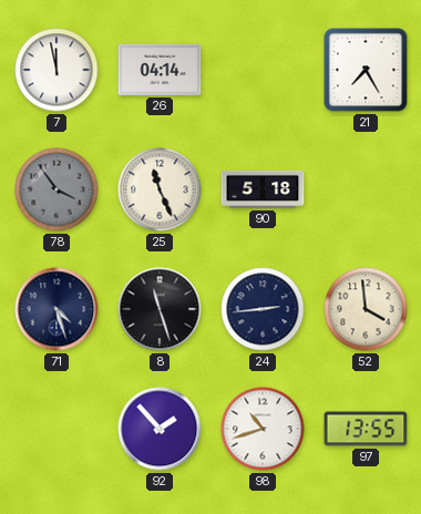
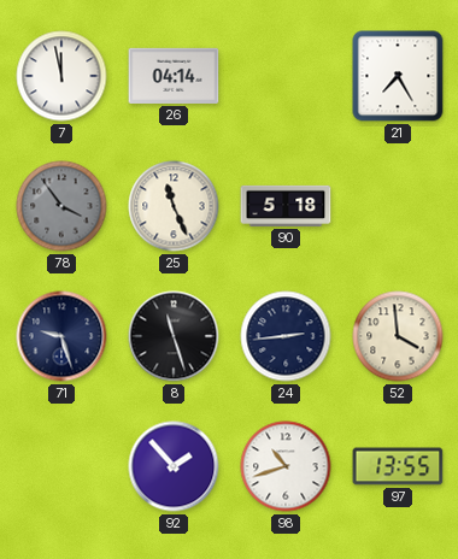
71: 4:27 -> 9:27
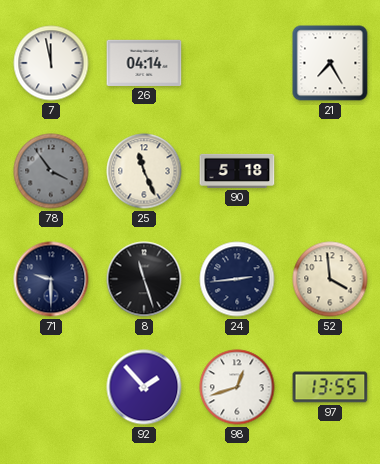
71: 9:27 -> 9:30
98: 10:42 -> 12:42
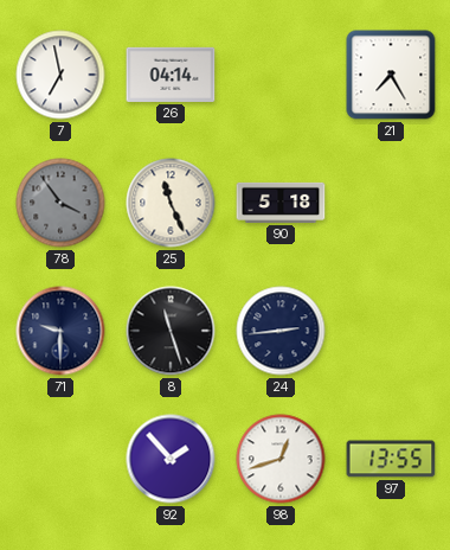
7: 11:58 -> 6:58
52: 3:59 -> none
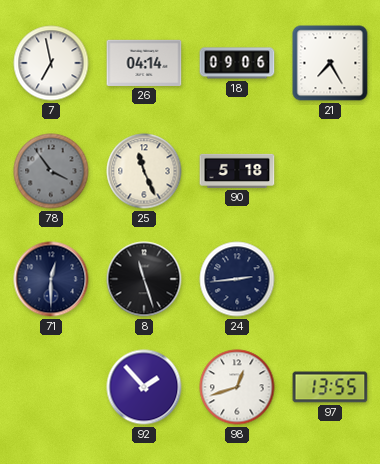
18: none -> 09:06
71: 9:30 -> 12:30
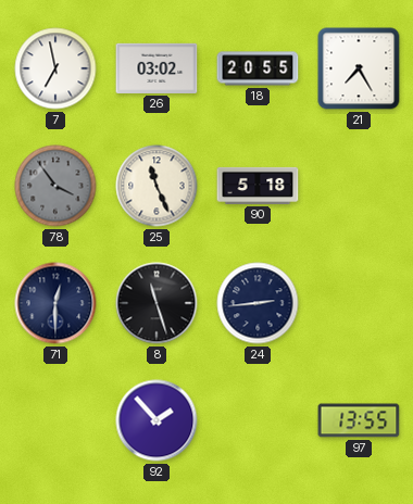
26: 04:14 -> 03:02
18: 09:06 -> 20:55
98: 12:42 -> none
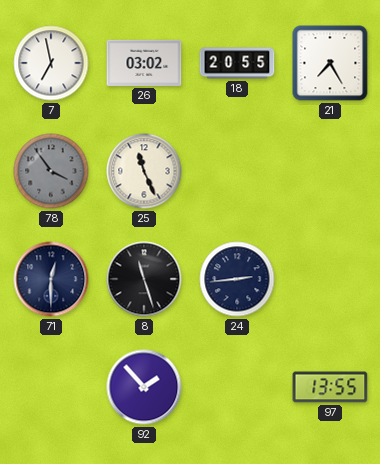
90: 5:18 -> none
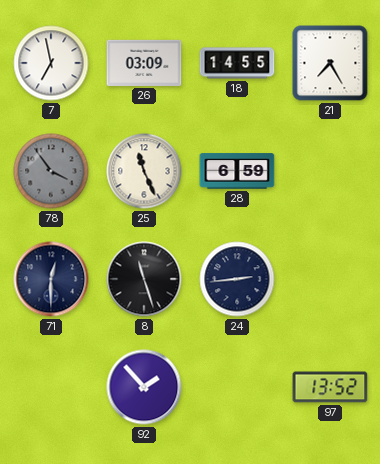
26: 03:02 -> 03:09
18: 20:55 -> 14:55
28: none -> 6:59
97: 13:55 -> 13:52
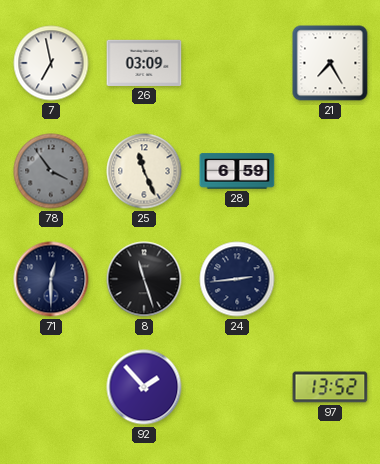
18: 14:55 -> none
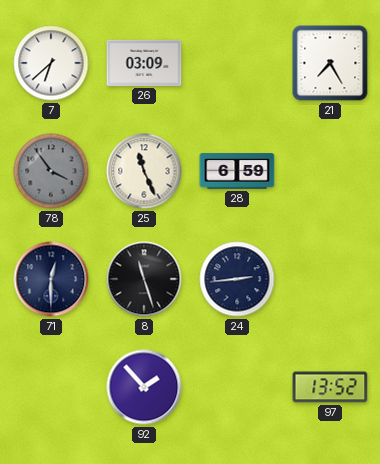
7: 6:58 -> 6:38
